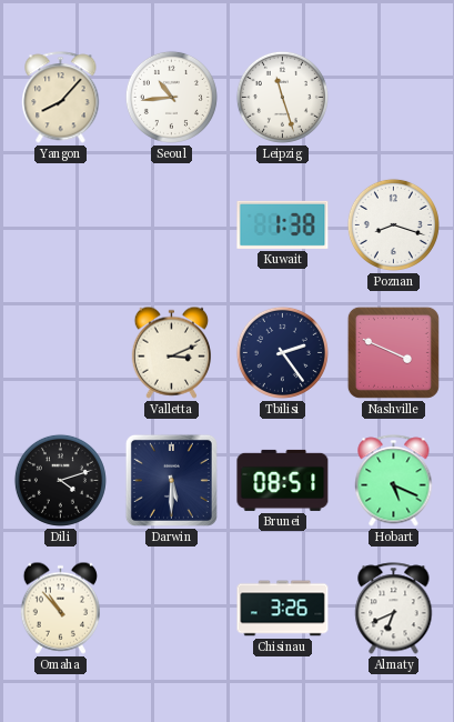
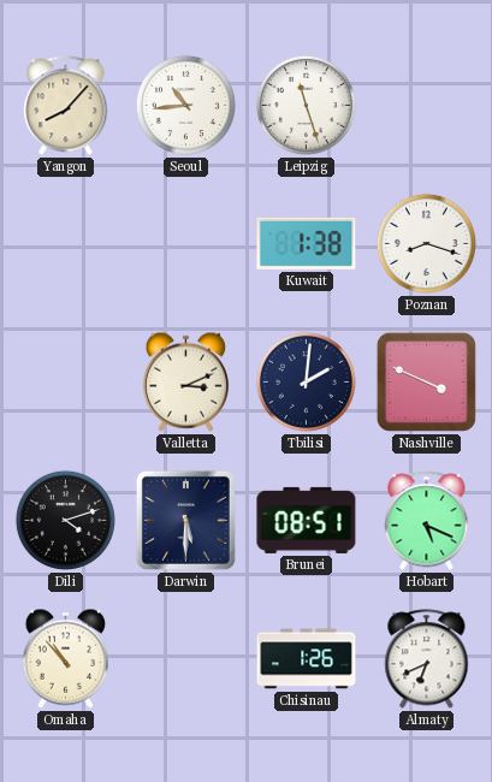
Tbilisi: 2:24 -> 2:01
Chisinau: 3:26 -> 1:26
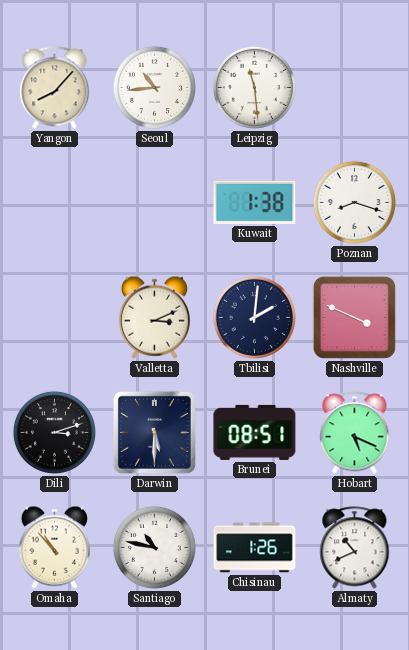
Leipzig: 11:27 -> 11:29
Dili: 4:12 -> 3:12
Santiago: none -> 10:47
Almaty: 6:41 -> 10:41
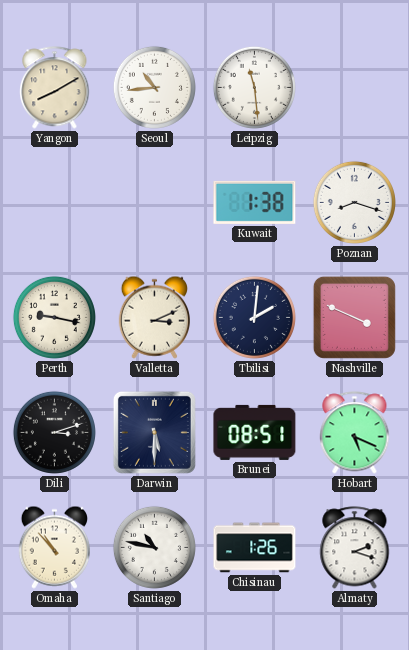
Yangon: 8:07 -> 8:10
Perth: none -> 9:17
Almaty: 10:41 -> 2:18
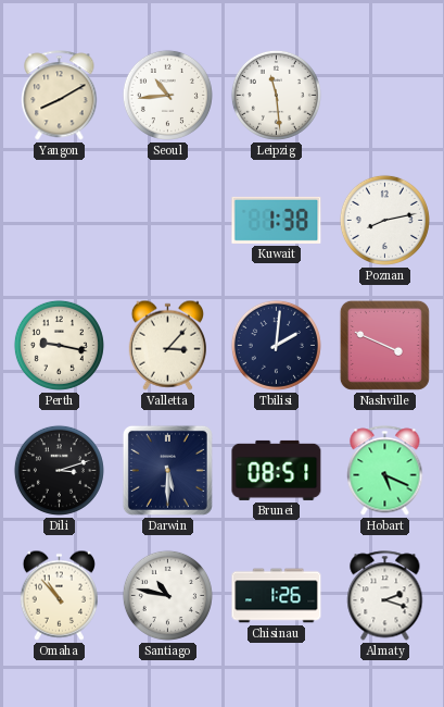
Poznan: 8:18 -> 8:13
Valletta: 3:11 -> 3:07
